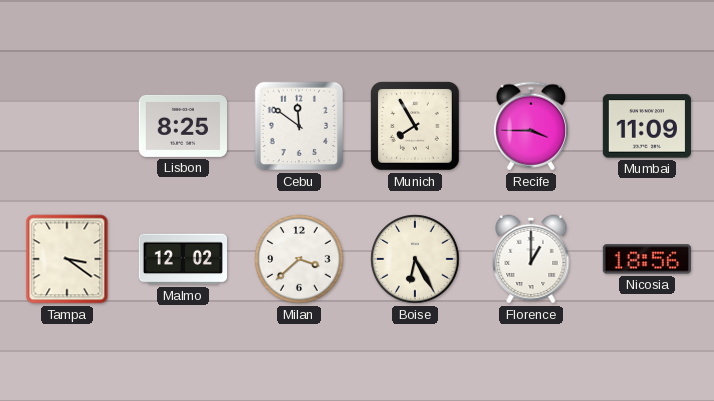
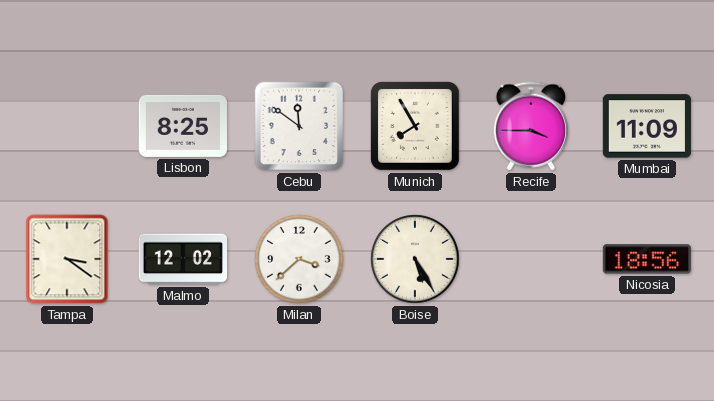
Boise: 6:25 -> 5:25
Florence: 1:00 -> none
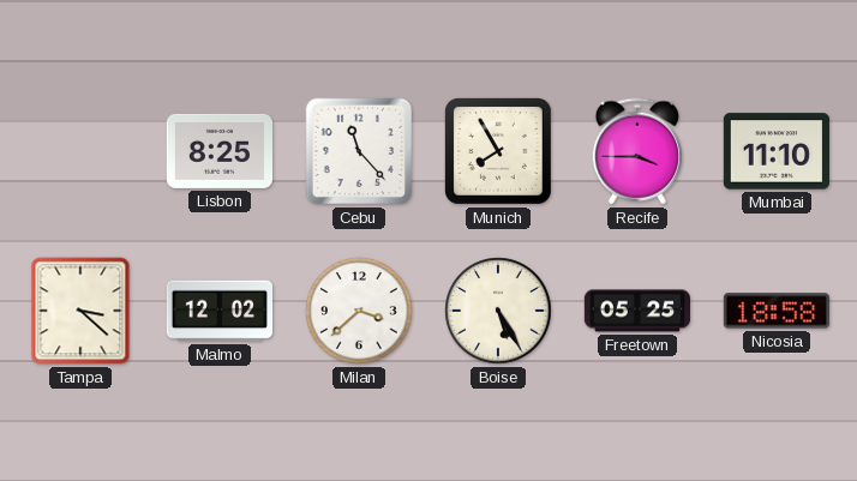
Cebu: 11:51 -> 11:23
Mumbai: 11:09 -> 11:10
Tampa: 3:21 -> 3:22
Freetown: none -> 05:25
Nicosia: 18:56 -> 18:58
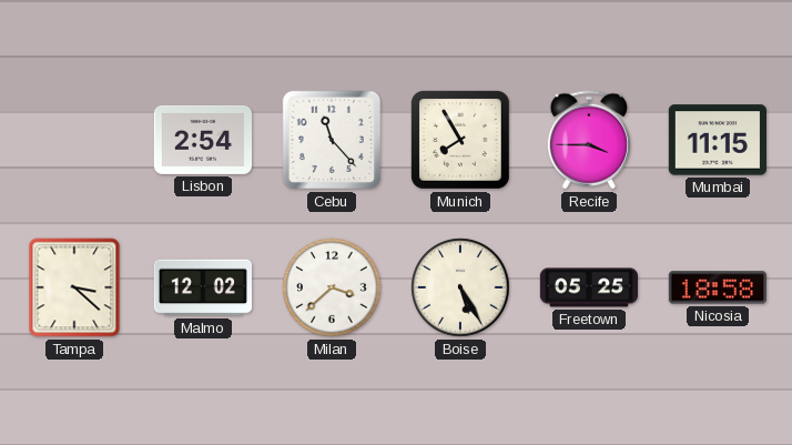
Lisbon: 8:25 -> 2:54
Mumbai: 11:10 -> 11:15
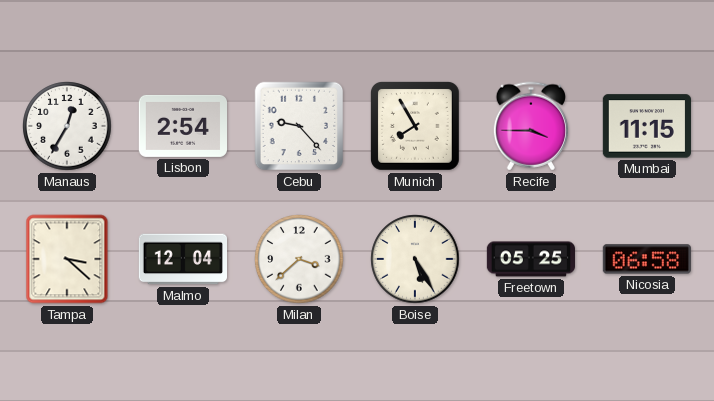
Manaus: none -> 12:35
Cebu: 11:23 -> 9:23
Malmo: 12:02 -> 12:04
Nicosia: 18:58 -> 06:58
